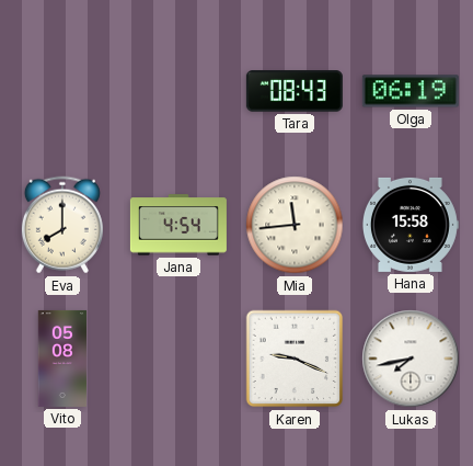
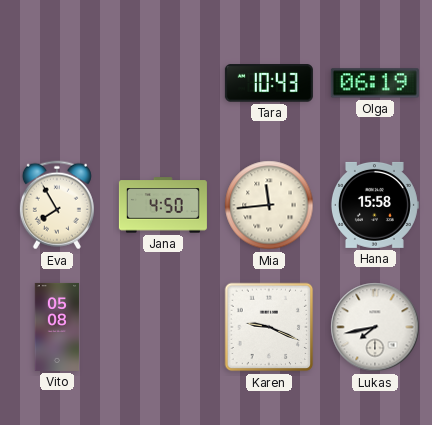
Tara: 08:43 -> 10:43
Eva: 8:00 -> 7:55
Jana: 4:54 -> 4:50
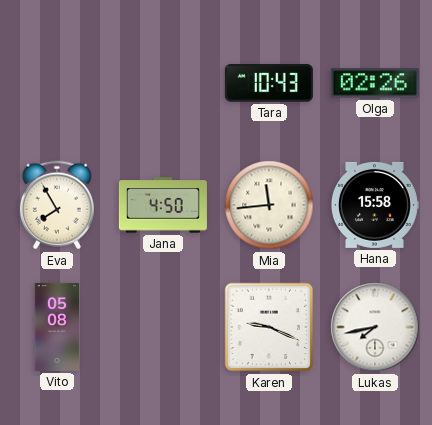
Olga: 06:19 -> 02:26
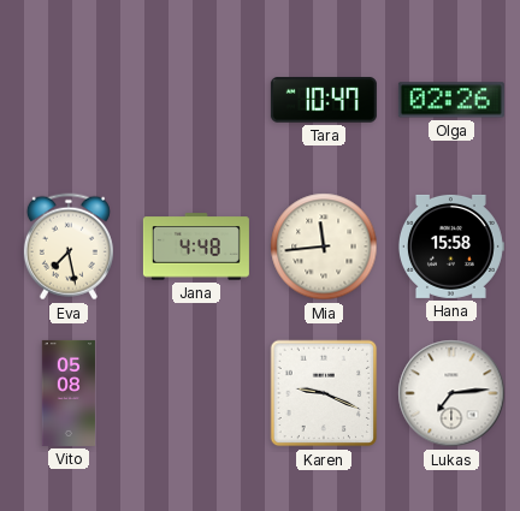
Tara: 10:43 -> 10:47
Eva: 7:55 -> 7:28
Jana: 4:50 -> 4:48
Lukas: 7:43 -> 7:14
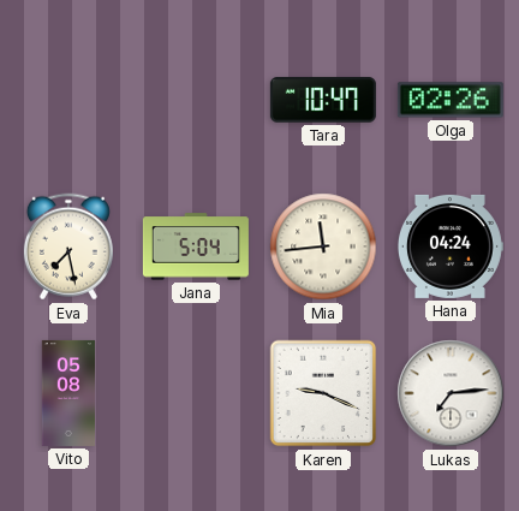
Jana: 4:48 -> 5:04
Hana: 15:58 -> 04:24
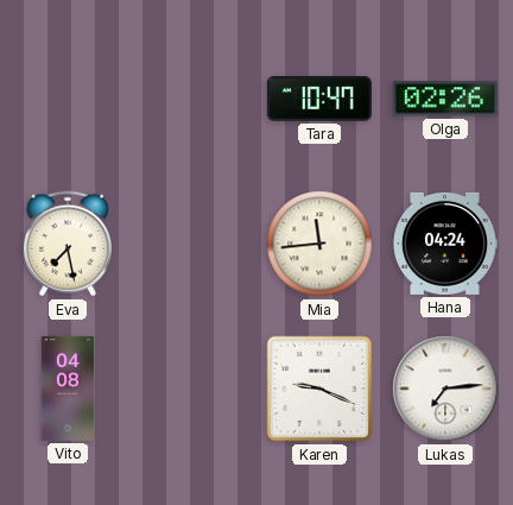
Jana: 5:04 -> none
Vito: 05:08 -> 04:08
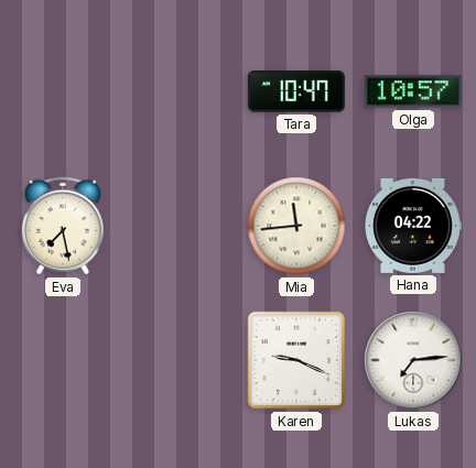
Olga: 02:26 -> 10:57
Hana: 04:24 -> 04:22
Vito: 04:08 -> none
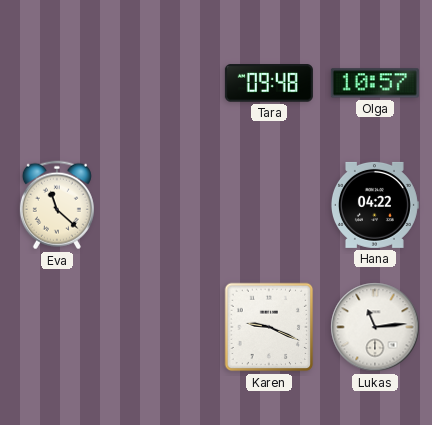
Tara: 10:47 -> 09:48
Eva: 7:28 -> 11:22
Mia: 11:44 -> none
Lukas: 7:14 -> 11:14
